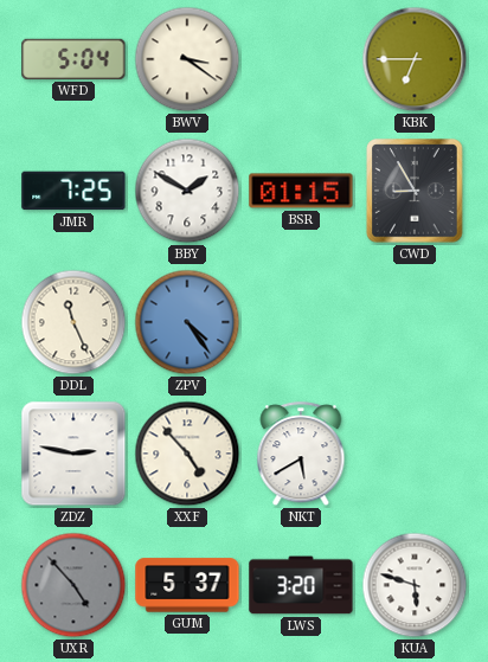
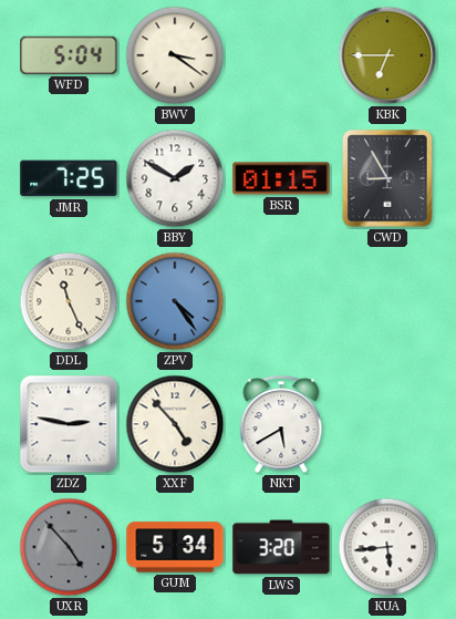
GUM: 5:37 -> 5:34
KUA: 5:48 -> 5:44
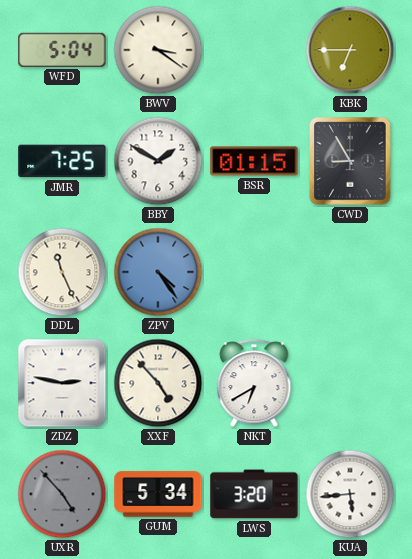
NKT: 5:40 -> 6:40
